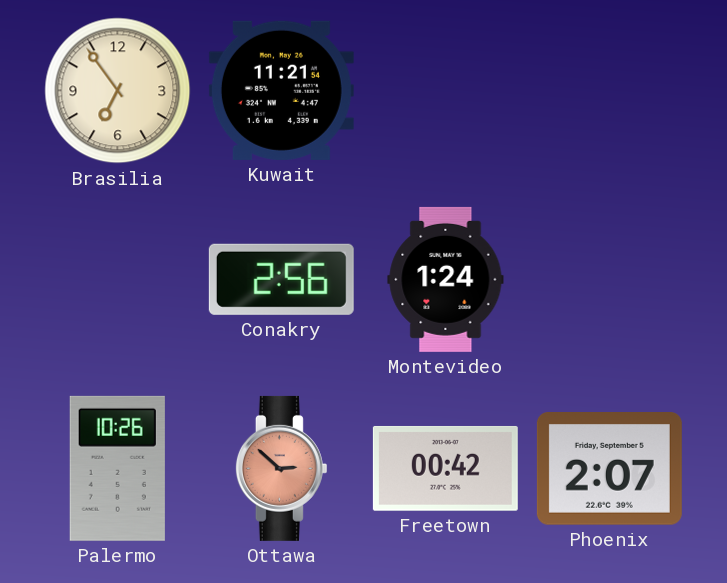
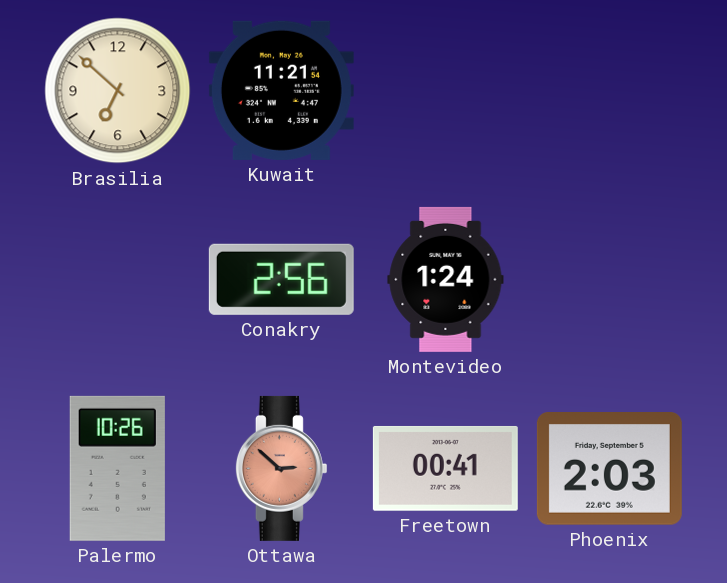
Brasilia: 6:54 -> 6:52
Freetown: 00:42 -> 00:41
Phoenix: 2:07 -> 2:03
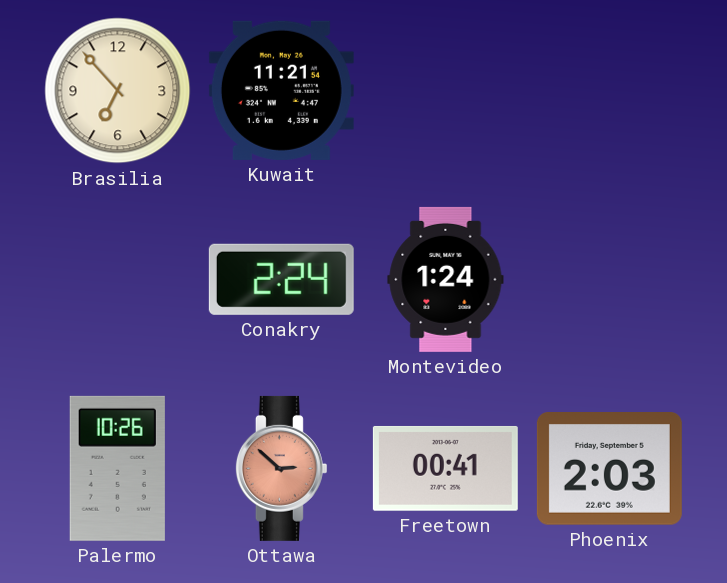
Brasilia: 6:52 -> 6:53
Conakry: 2:56 -> 2:24
